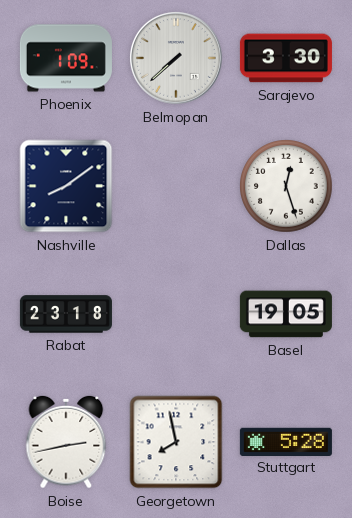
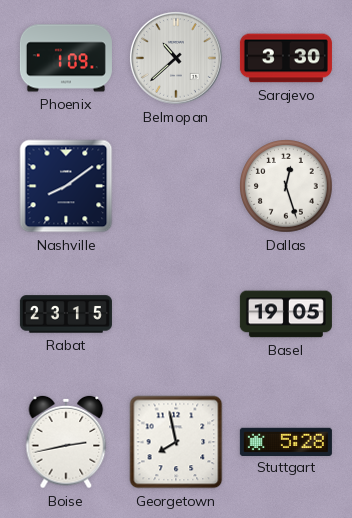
Belmopan: 7:38 -> 10:38
Rabat: 23:18 -> 23:15
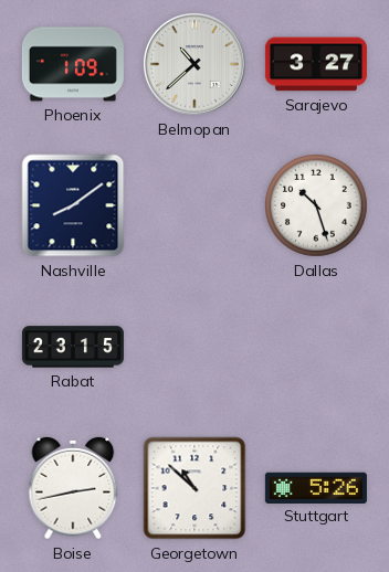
Sarajevo: 3:30 -> 3:27
Dallas: 12:27 -> 10:27
Basel: 19:05 -> none
Georgetown: 7:58 -> 10:52
Stuttgart: 5:28 -> 5:26
